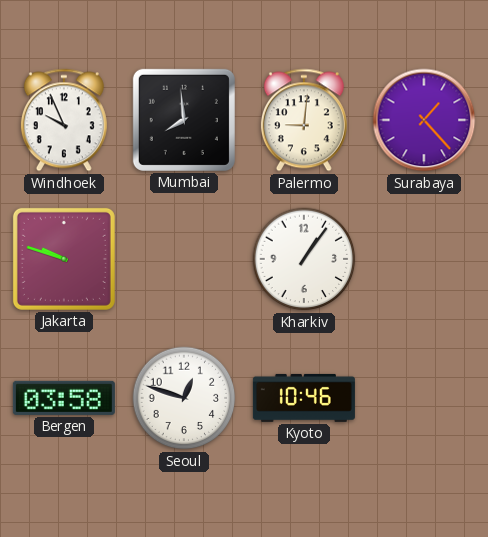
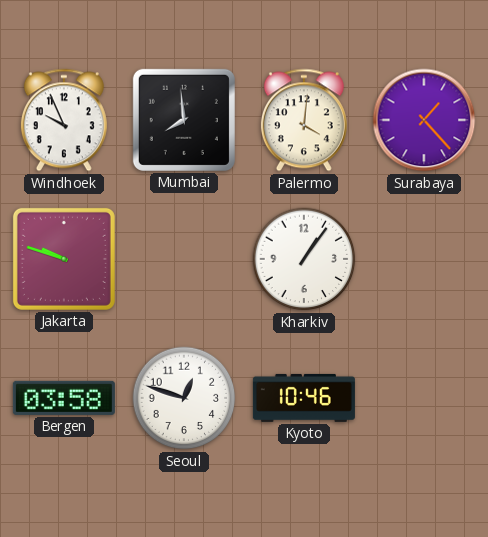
Palermo: 9:01 -> 4:01
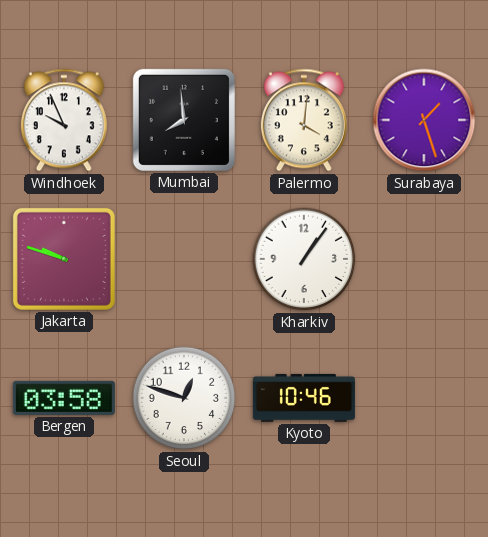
Surabaya: 1:23 -> 1:27
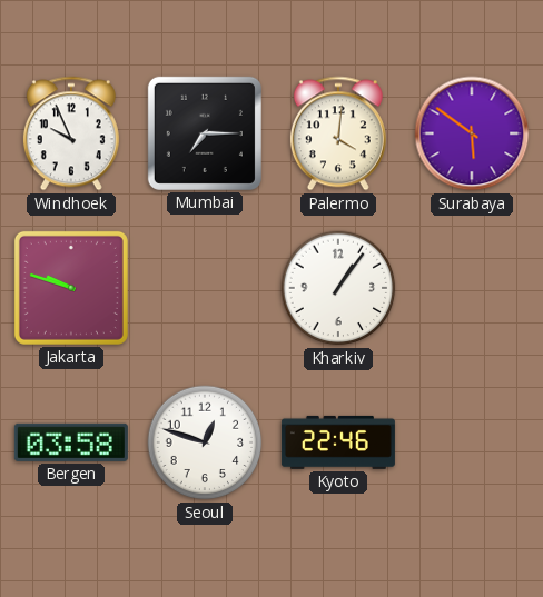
Mumbai: 7:59 -> 7:15
Surabaya: 1:27 -> 5:51
Kyoto: 10:46 -> 22:46
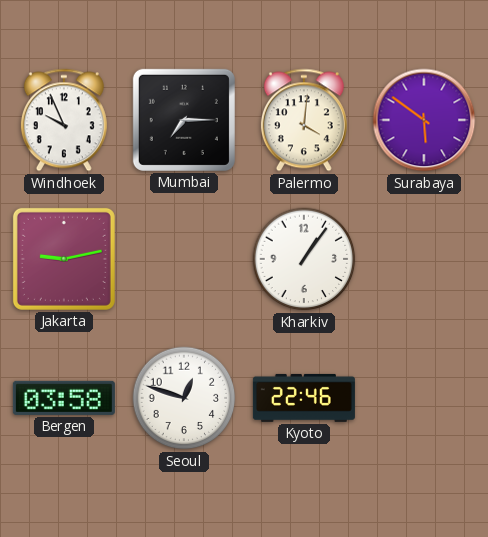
Jakarta: 9:48 -> 9:13
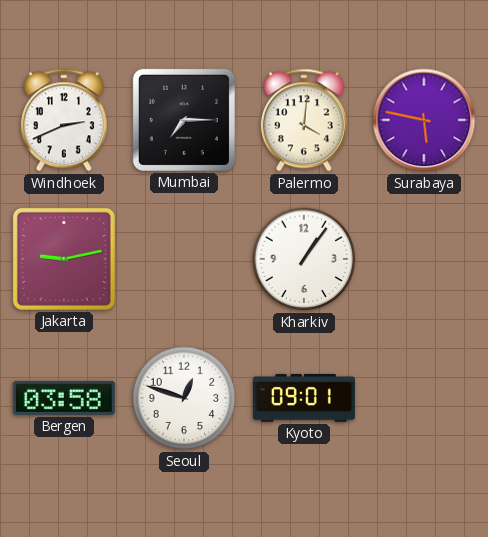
Windhoek: 9:56 -> 2:41
Surabaya: 5:51 -> 5:47
Kyoto: 22:46 -> 09:01
